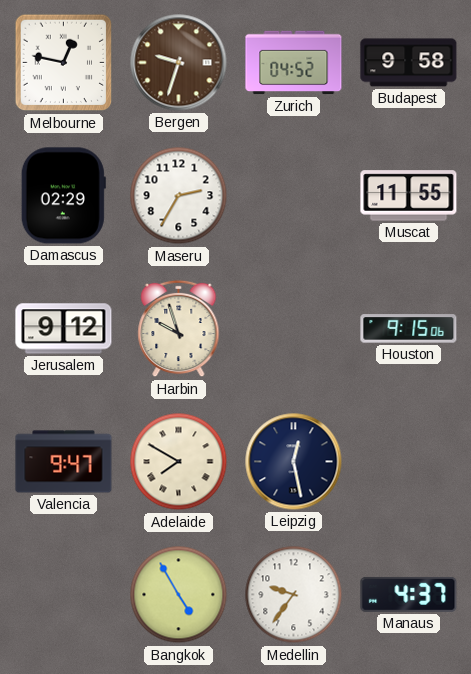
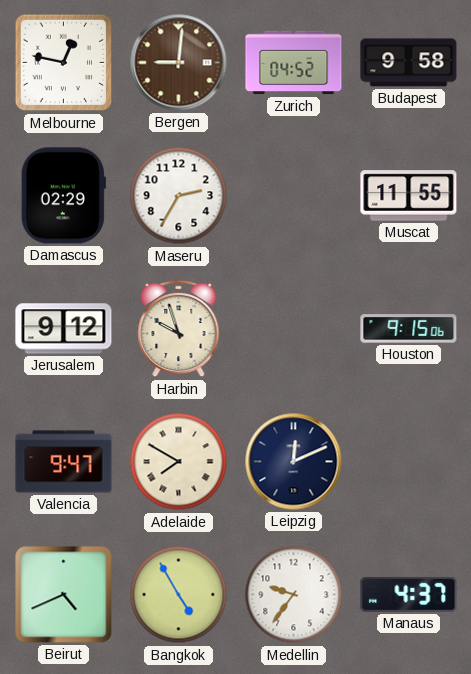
Bergen: 9:33 -> 9:01
Leipzig: 12:28 -> 12:11
Beirut: none -> 4:41
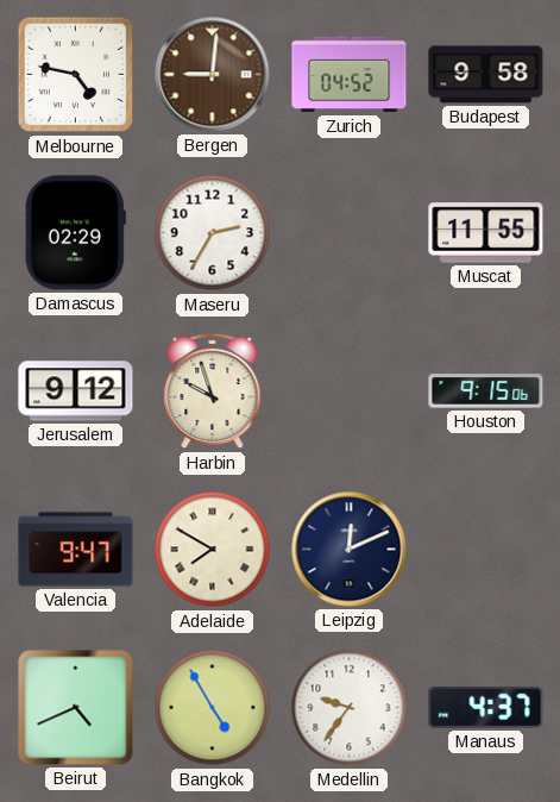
Melbourne: 12:47 -> 4:47
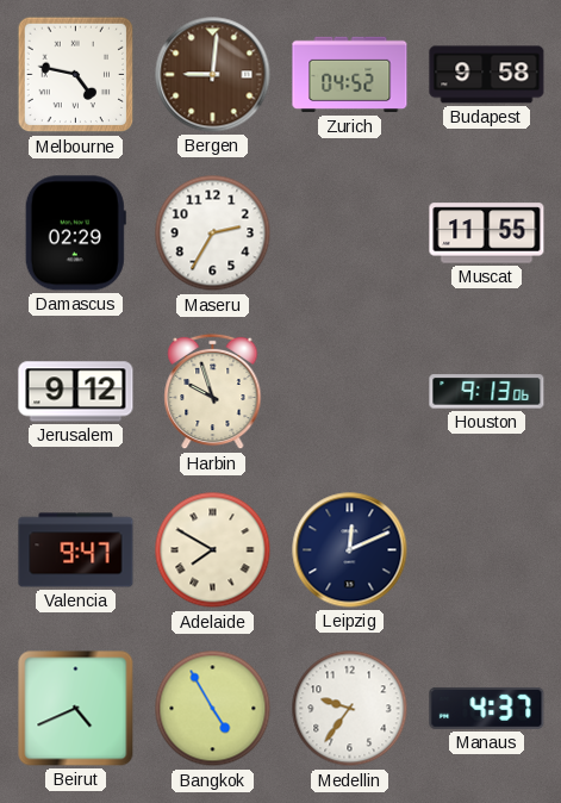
Houston: 9:15 -> 9:13
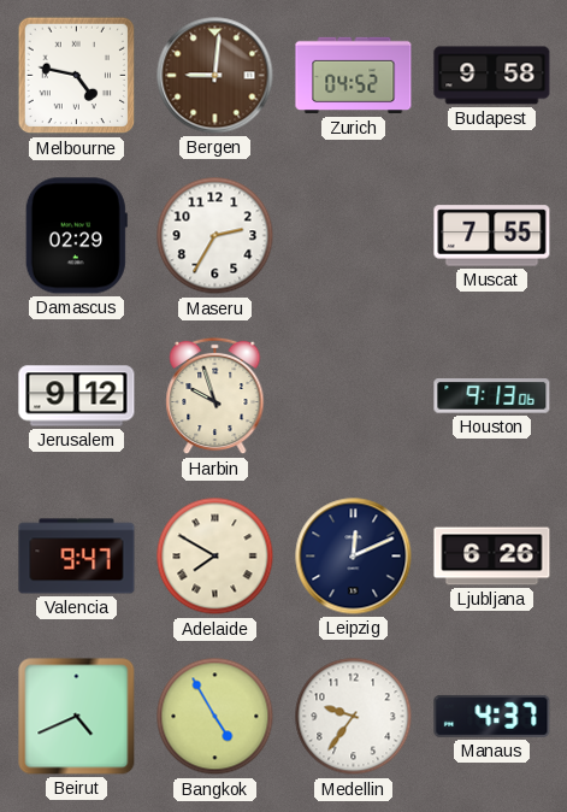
Muscat: 11:55 -> 7:55
Ljubljana: none -> 6:26
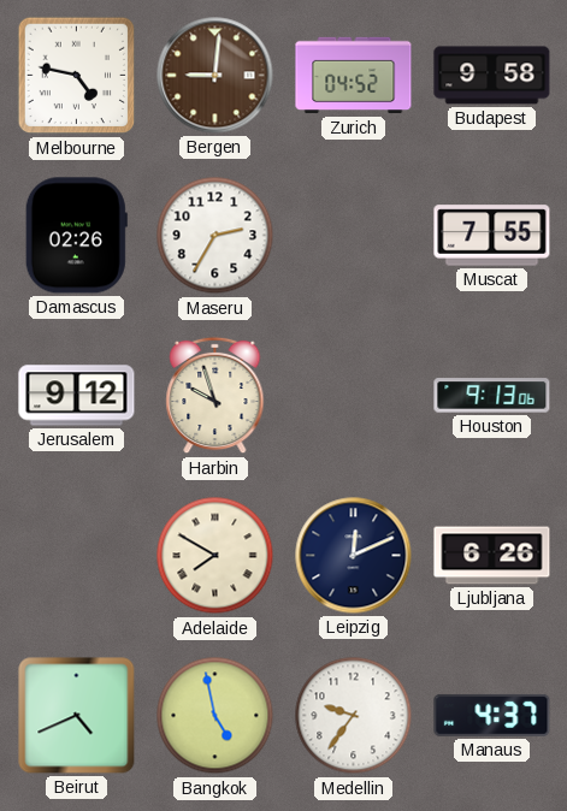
Damascus: 02:29 -> 02:26
Valencia: 9:47 -> none
Bangkok: 4:55 -> 4:58
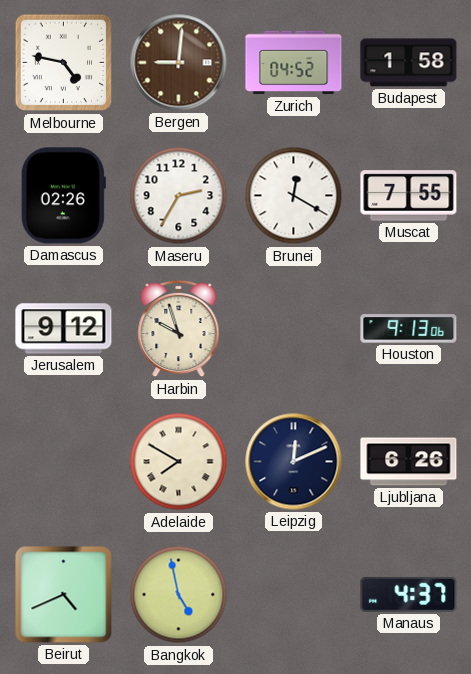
Budapest: 9:58 -> 1:58
Brunei: none -> 12:20
Medellin: 9:36 -> none
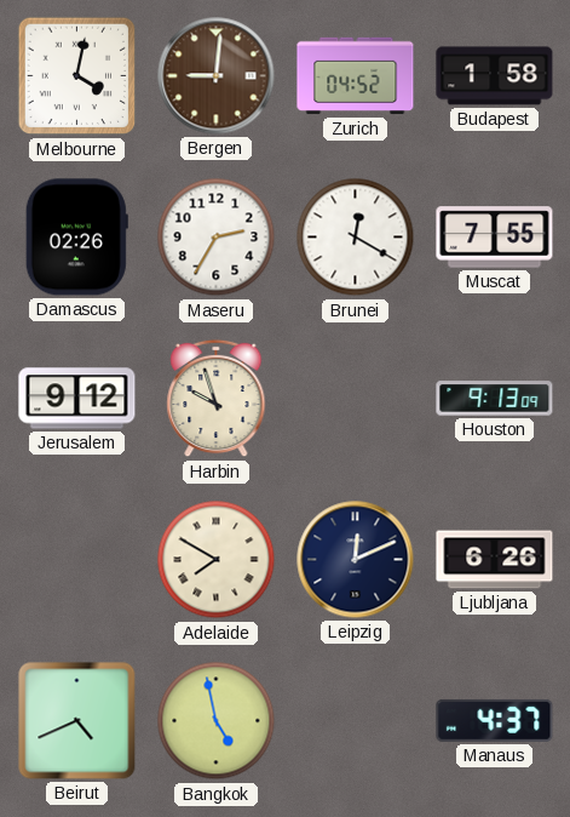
Melbourne: 4:47 -> 4:02
Houston: 9:13:06 -> 9:13:09
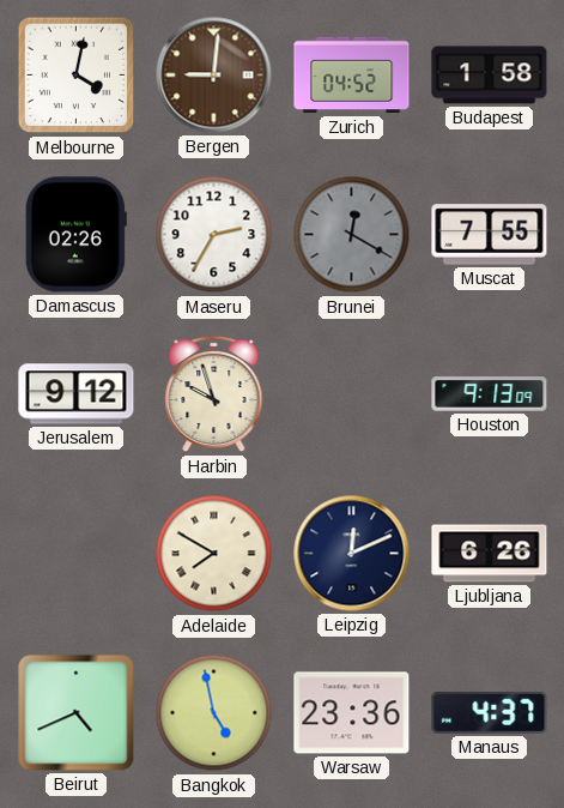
Brunei dial: white -> grey
Warsaw: none -> 23:36
